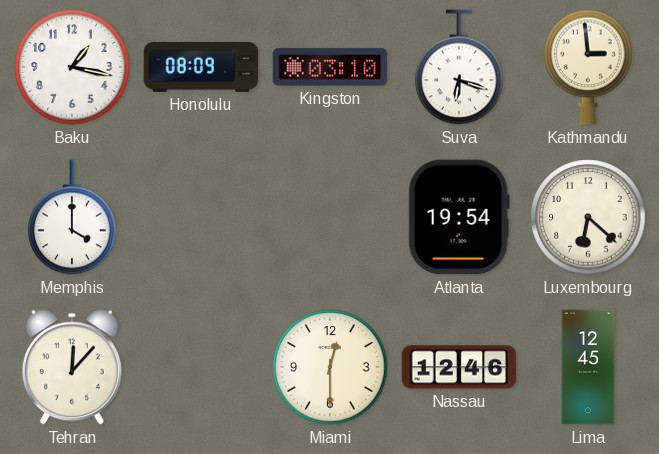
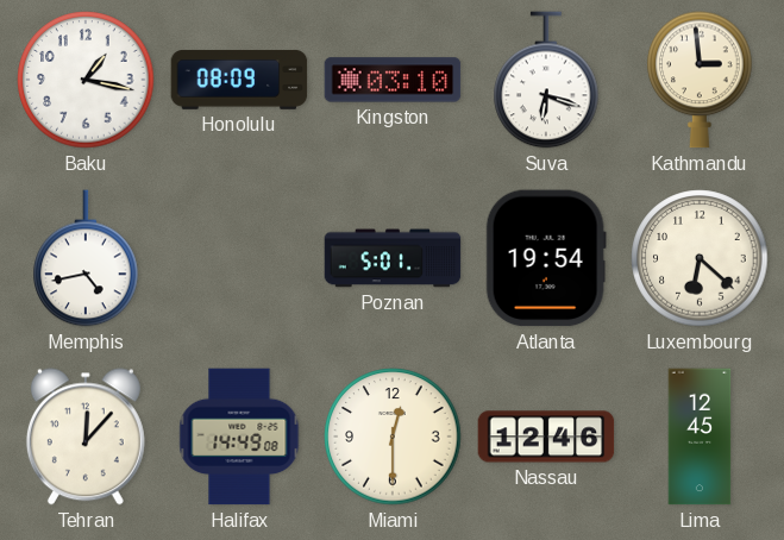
Memphis: 4:00 -> 4:43
Poznan: none -> 5:01
Halifax: none -> 14:49
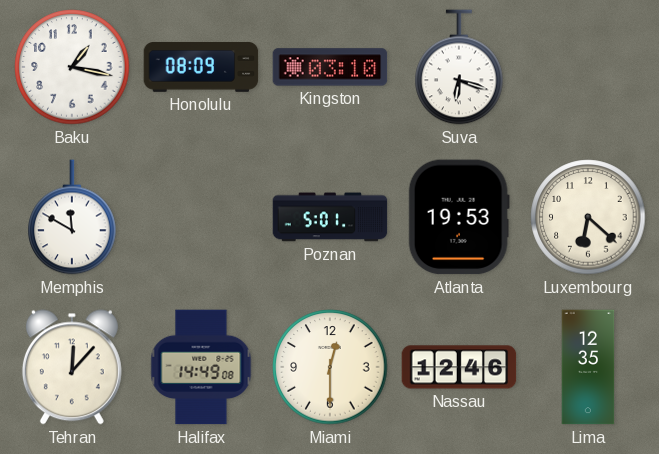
Kathmandu: 2:59 -> none
Memphis: 4:43 -> 11:50
Atlanta: 19:54 -> 19:53
Lima: 12:45 -> 12:35
